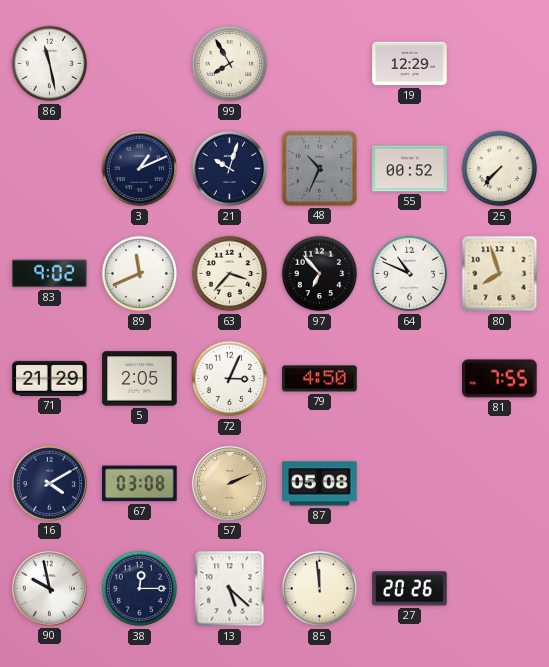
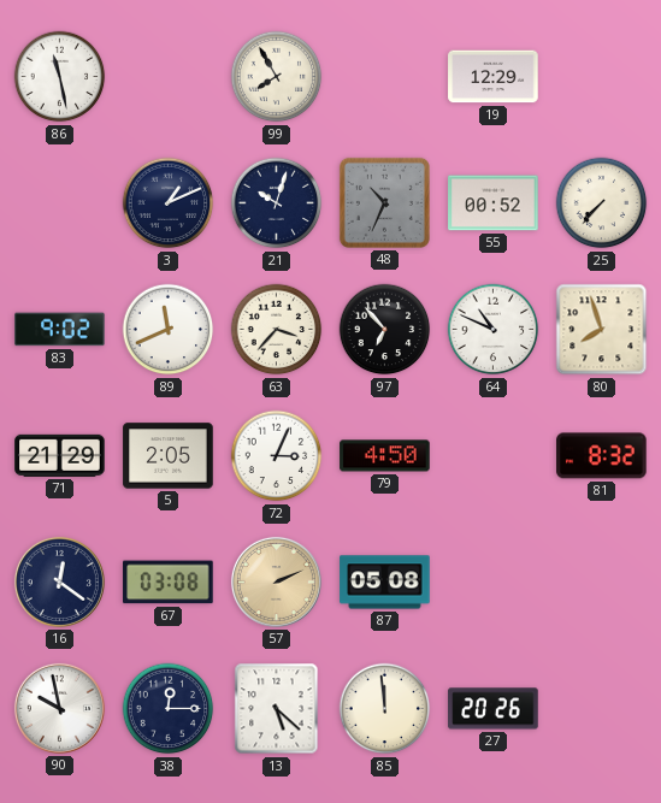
81: 7:55 -> 8:32
16: 4:10 -> 12:21
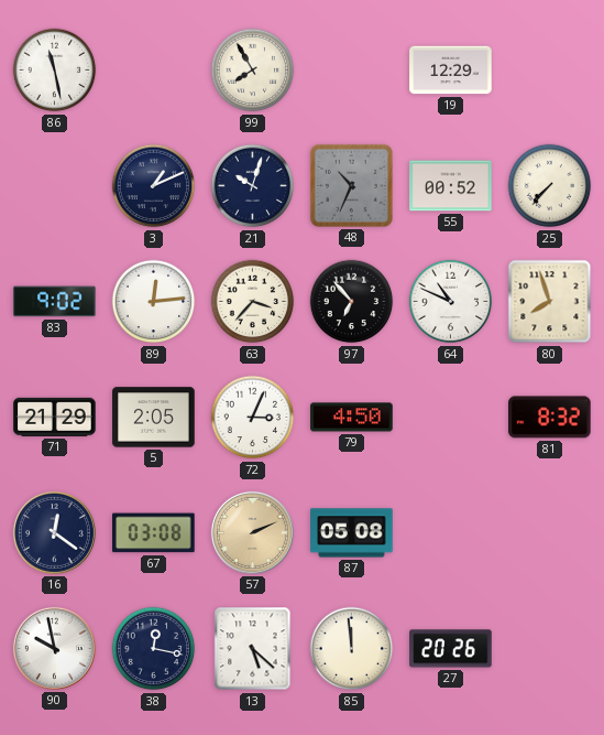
89: 11:41 -> 12:14
38: 12:15 -> 12:17
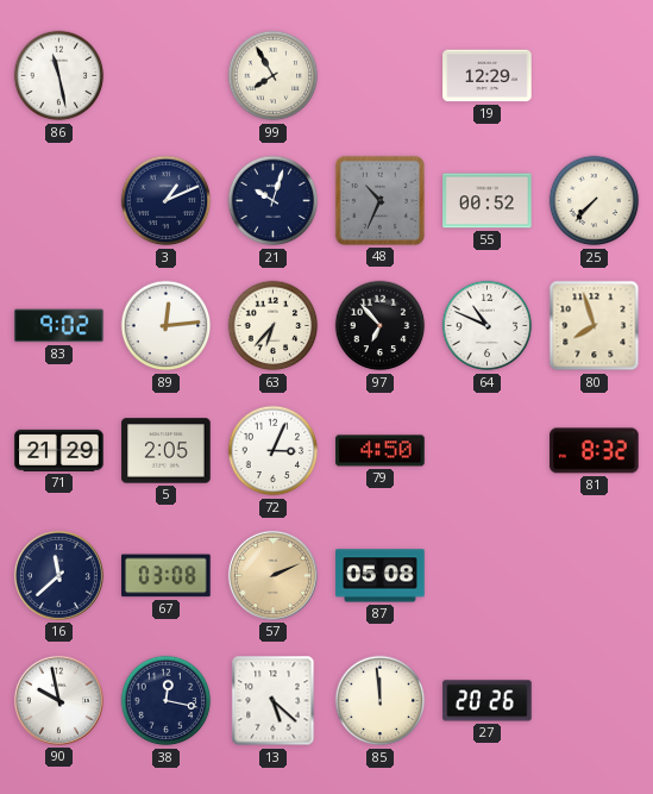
63: 3:37 -> 6:37
16: 12:21 -> 11:38
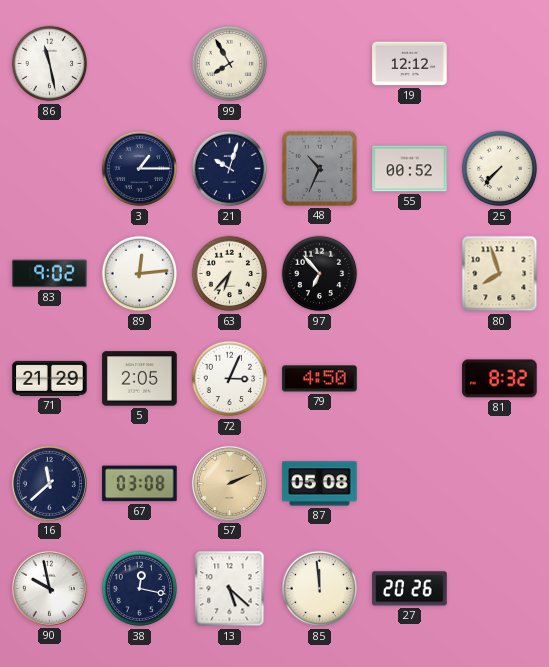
19: 12:29 -> 12:12
3: 1:11 -> 1:15
64: 10:49 -> none
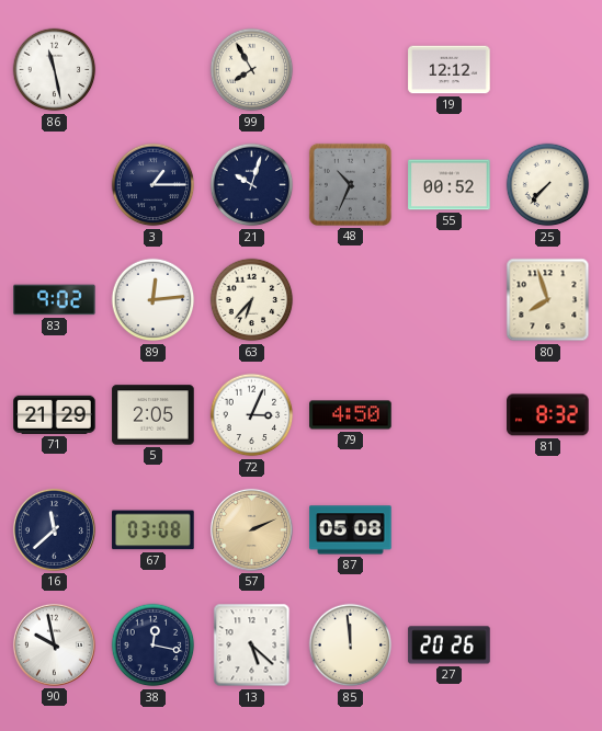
97: 6:53 -> none
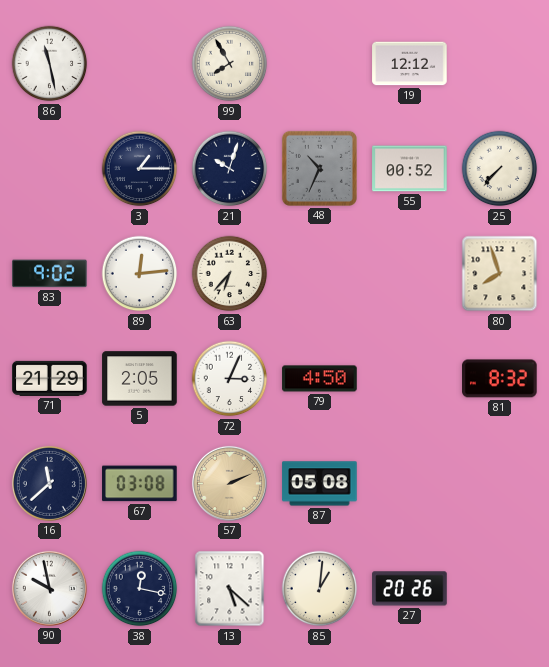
85: 11:59 -> 1:01
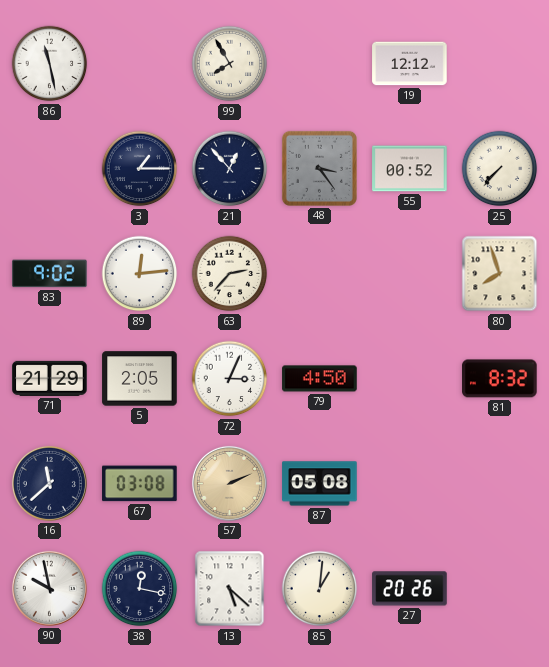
21: 10:03 -> 12:53
48: 10:34 -> 3:24
63: 6:37 -> 2:37
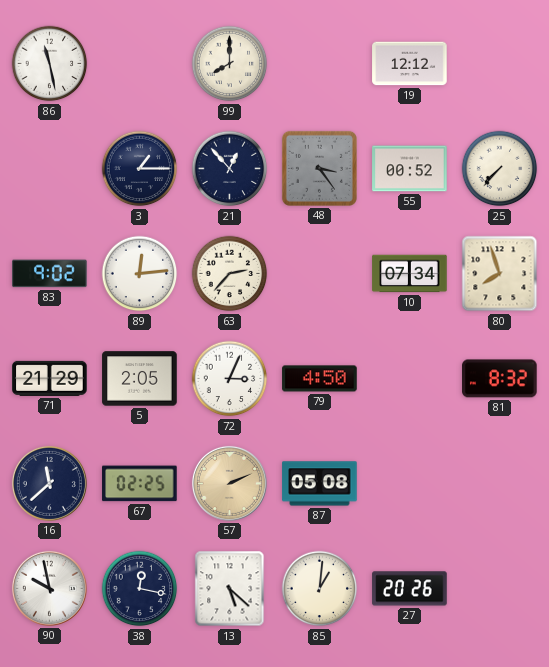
99: 7:55 -> 8:00
10: none -> 07:34
67: 03:08 -> 02:25
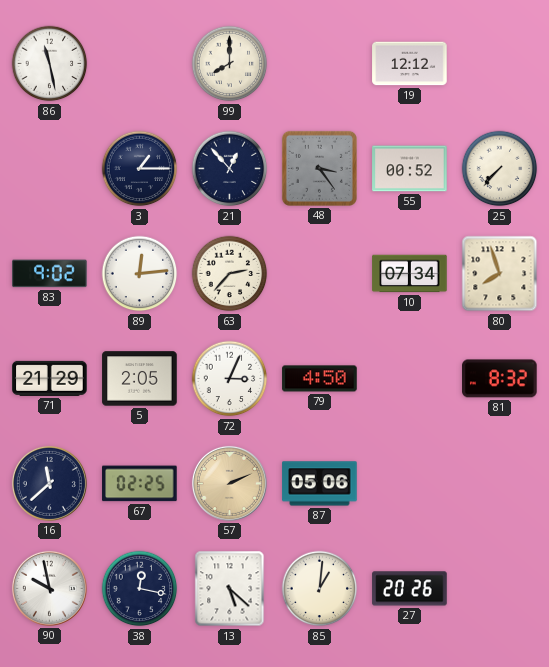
87: 05:08 -> 05:06
